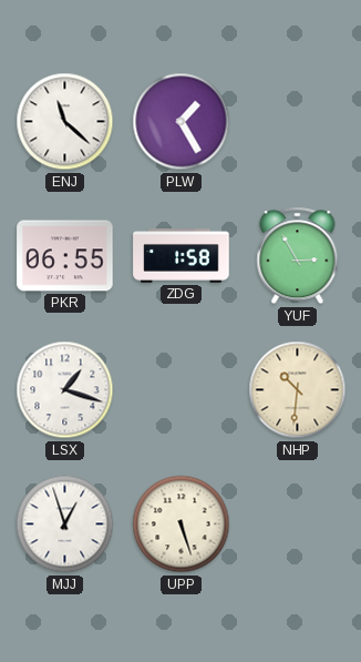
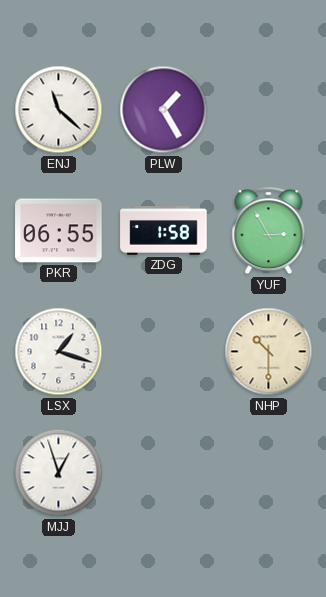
NHP: 10:31 -> 10:30
UPP: 5:27 -> none
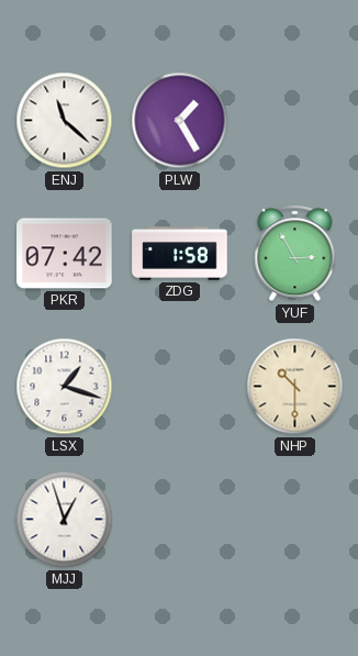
PKR: 06:55 -> 07:42
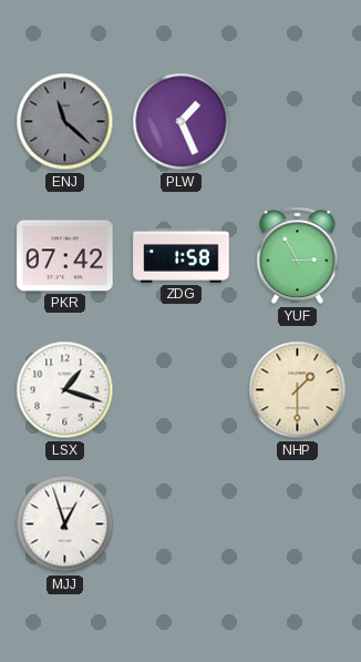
ENJ dial: white -> grey
PLW: 1:25 -> 1:26
NHP: 10:30 -> 1:30
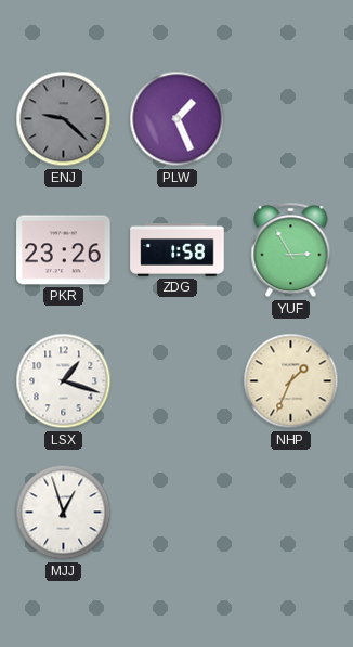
ENJ: 11:22 -> 9:22
PKR: 07:42 -> 23:26
NHP: 1:30 -> 1:34
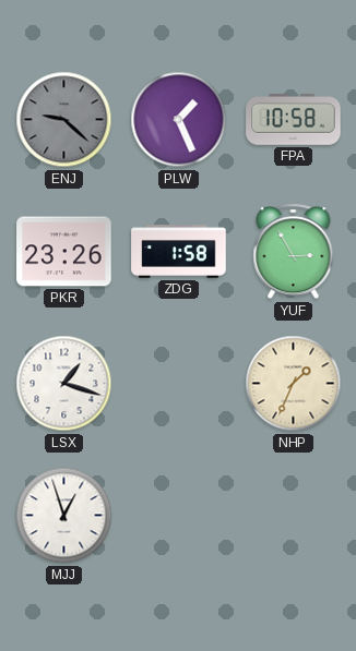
FPA: none -> 10:58
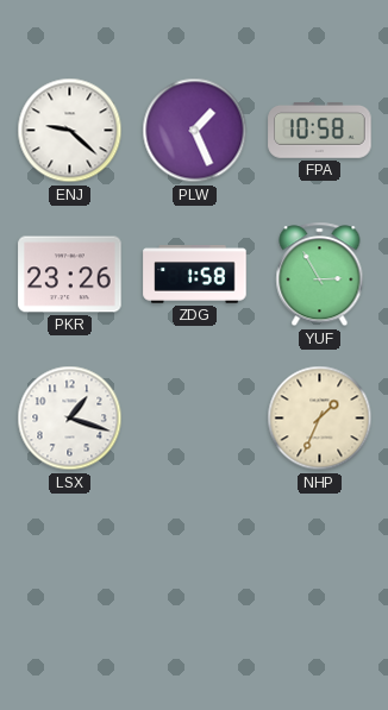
ENJ dial: grey -> white
MJJ: 12:57 -> none
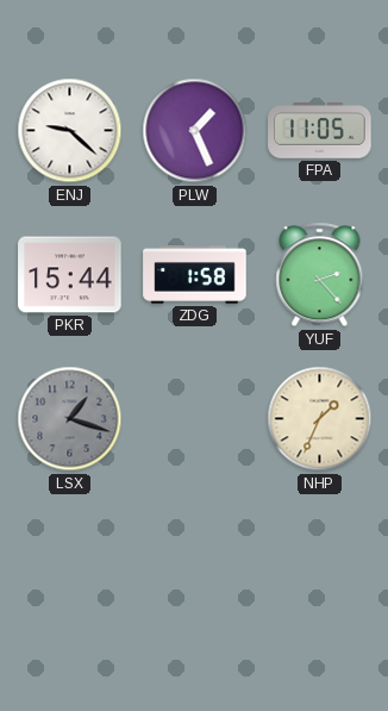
FPA: 10:58 -> 11:05
PKR: 23:26 -> 15:44
YUF: 2:55 -> 2:23
LSX dial: white -> grey
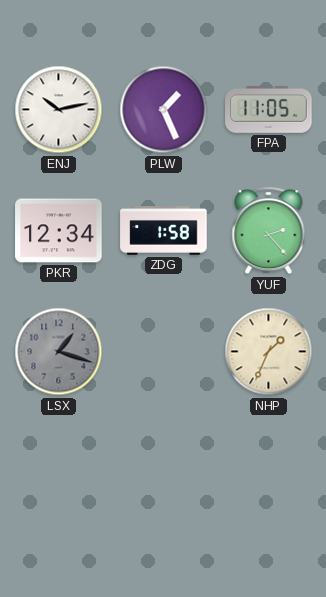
ENJ: 9:22 -> 10:13
PKR: 15:44 -> 12:34
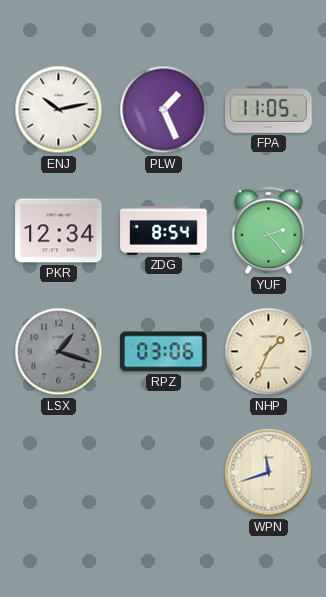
ZDG: 1:58 -> 8:54
RPZ: none -> 03:06
WPN: none -> 11:42
